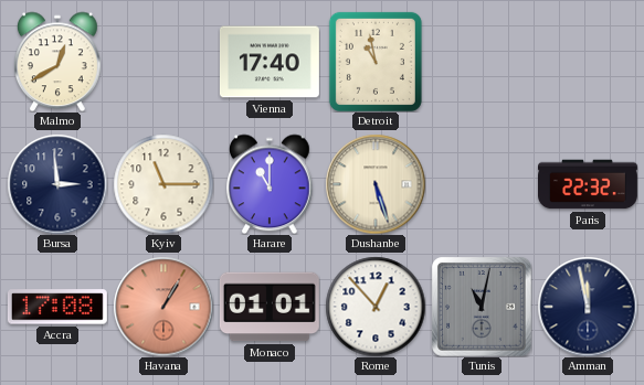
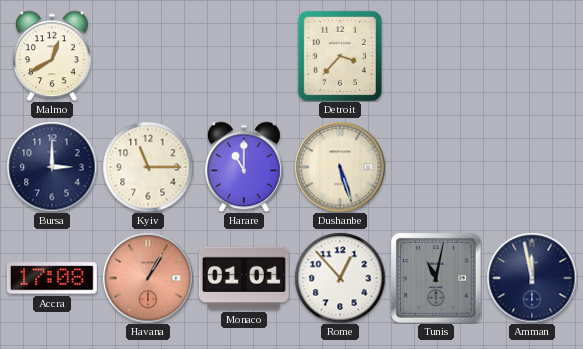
Vienna: 17:40 -> none
Detroit: 10:58 -> 3:37
Bursa: 2:59 -> 3:00
Paris: 22:32 -> none
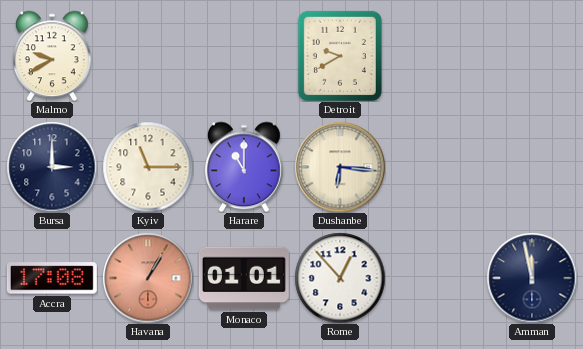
Malmo: 12:40 -> 9:40
Detroit: 3:37 -> 9:40
Dushanbe: 5:27 -> 6:16
Tunis: 11:02 -> none
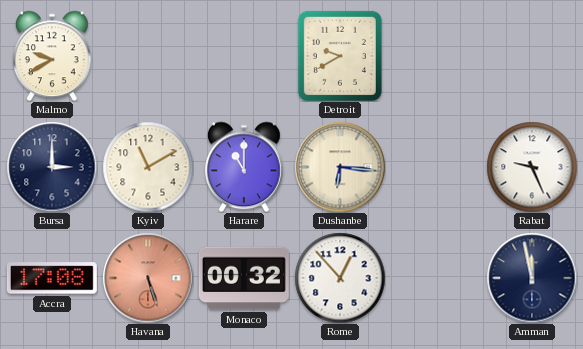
Kyiv: 11:15 -> 11:10
Rabat: none -> 9:26
Havana: 1:05 -> 5:27
Monaco: 01:01 -> 00:32
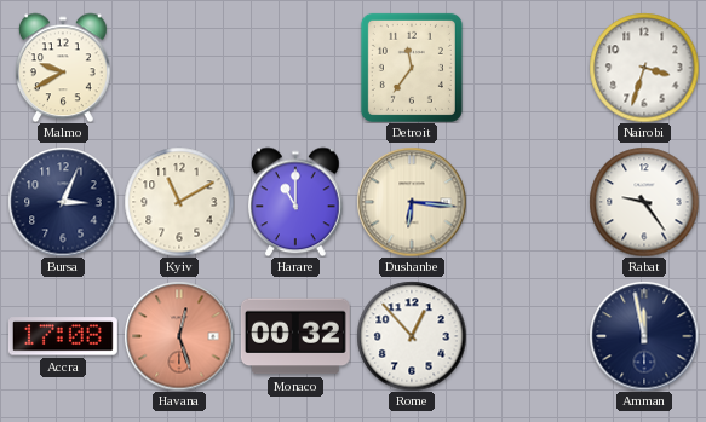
Detroit: 9:40 -> 11:36
Nairobi: none -> 3:33
Bursa: 3:00 -> 3:04
Rabat: 9:26 -> 9:24
Havana: 5:27 -> 12:27
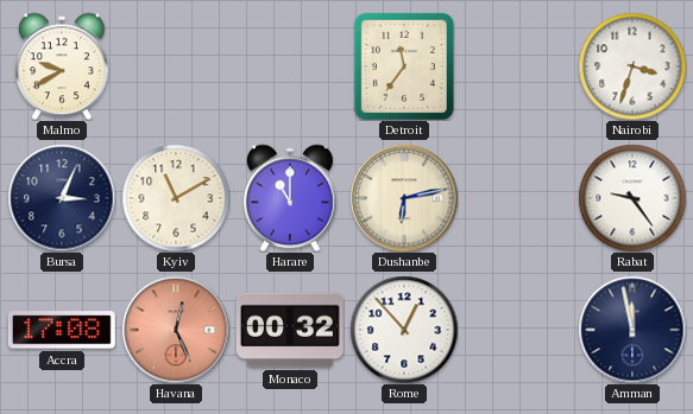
Dushanbe: 6:16 -> 6:13
Havana: 12:27 -> 12:26
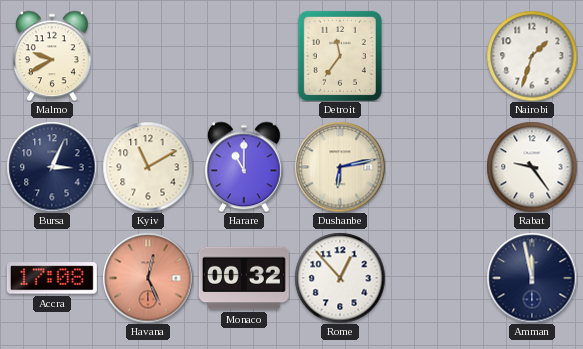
Nairobi: 3:33 -> 1:33
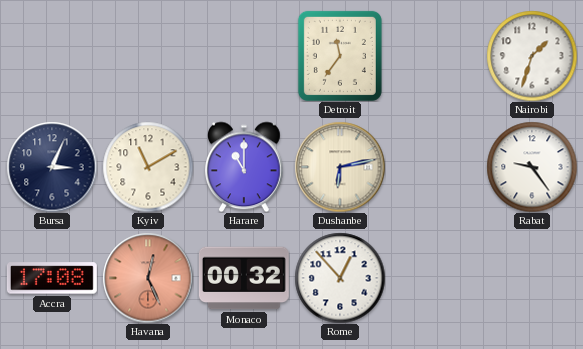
Malmo: 9:40 -> none
Amman: 11:58 -> none
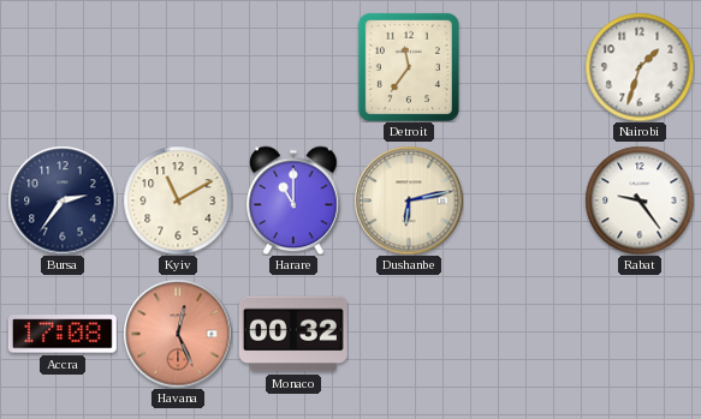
Bursa: 3:04 -> 2:36
Rome: 12:53 -> none
